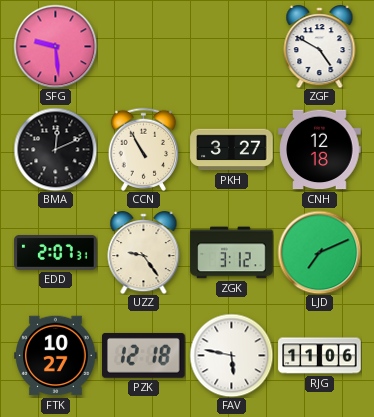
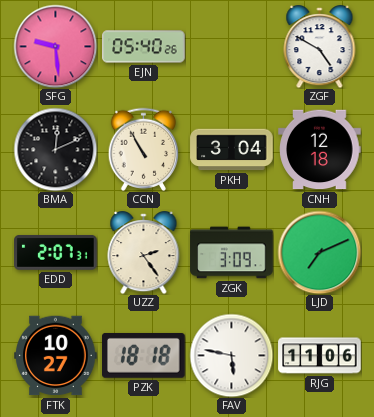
EJN: none -> 05:40
PKH: 3:27 -> 3:04
UZZ: 9:24 -> 2:24
ZGK: 3:12 -> 3:09
PZK: 12:18 -> 18:18
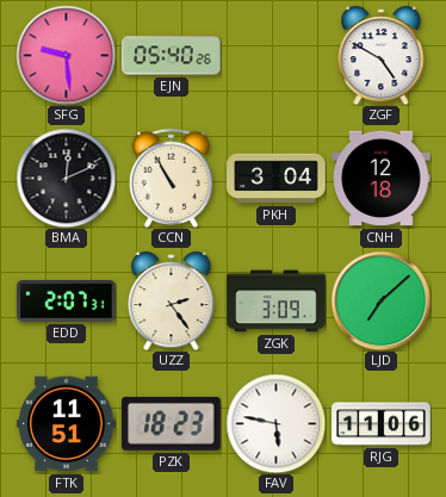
LJD: 7:11 -> 7:08
FTK: 10:27 -> 11:51
PZK: 18:18 -> 18:23
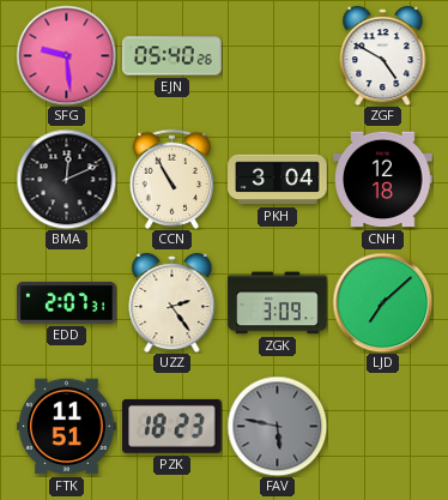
FAV dial: white -> grey
RJG: 11:06 -> none
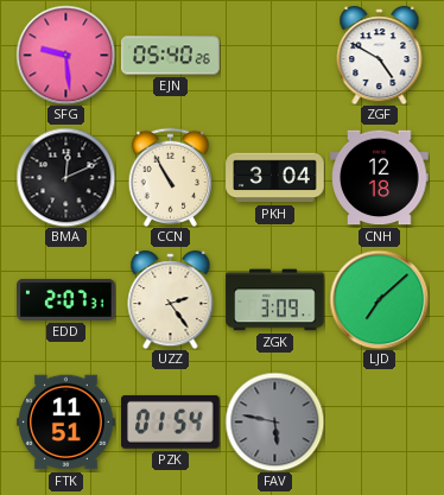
PZK: 18:23 -> 01:54
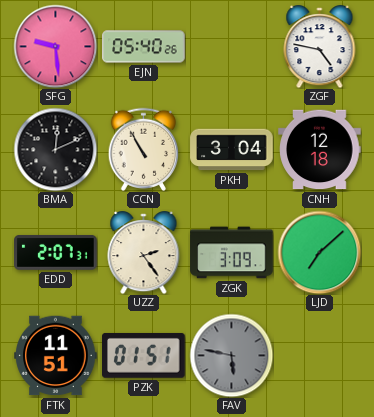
ZGF: 4:50 -> 4:47
PZK: 01:54 -> 01:51
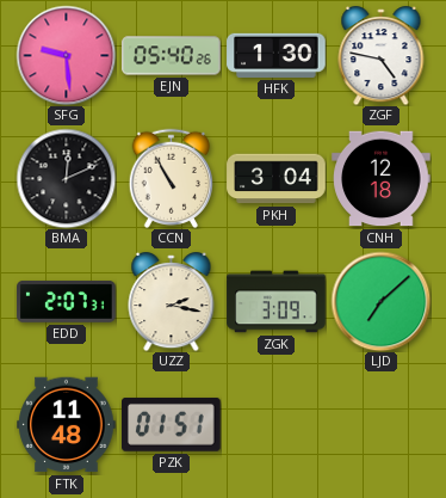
HFK: none -> 1:30
UZZ: 2:24 -> 2:17
FTK: 11:51 -> 11:48
FAV: 5:47 -> none
